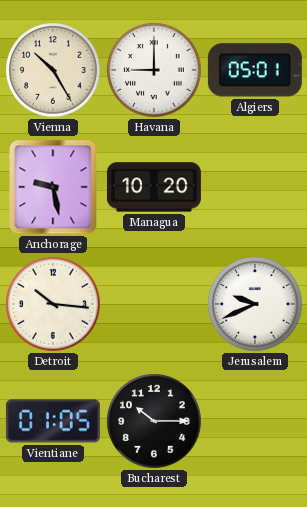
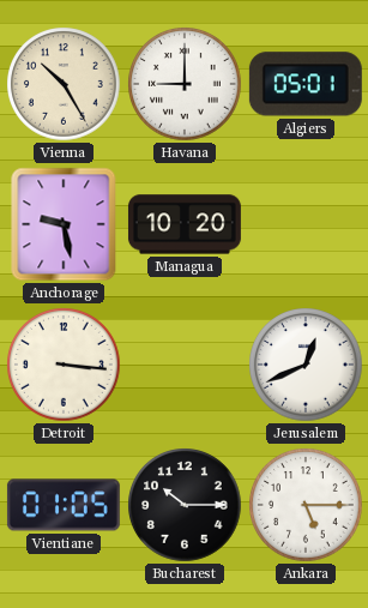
Detroit: 10:16 -> 3:16
Jerusalem: 9:41 -> 12:41
Ankara: none -> 5:15
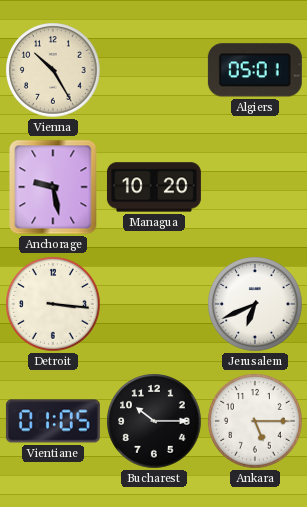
Havana: 9:00 -> none
Jerusalem: 12:41 -> 6:41
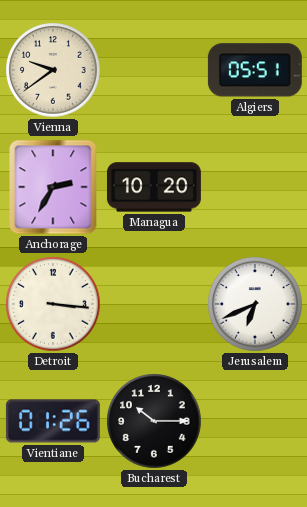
Vienna: 10:25 -> 9:39
Algiers: 05:01 -> 05:51
Anchorage: 9:28 -> 2:35
Vientiane: 01:05 -> 01:26
Ankara: 5:15 -> none
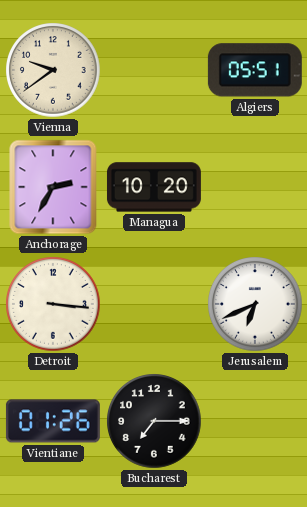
Bucharest: 10:15 -> 7:15
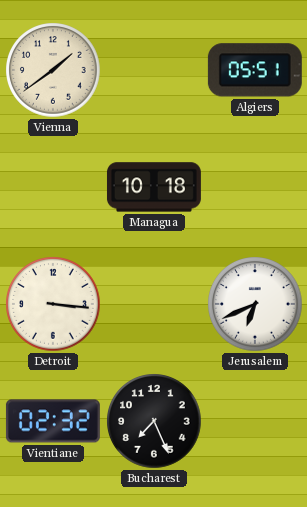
Vienna: 9:39 -> 1:39
Anchorage: 2:35 -> none
Managua: 10:20 -> 10:18
Vientiane: 01:26 -> 02:32
Bucharest: 7:15 -> 7:26
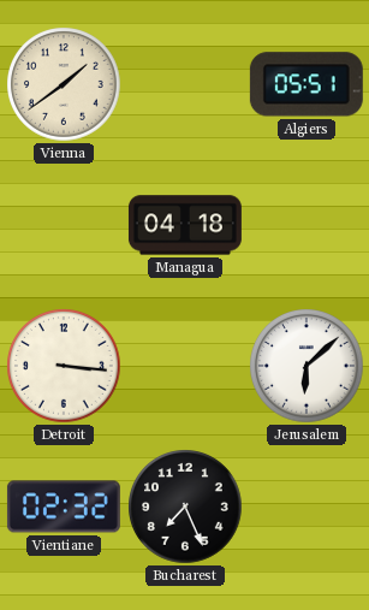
Managua: 10:18 -> 04:18
Jerusalem: 6:41 -> 6:08
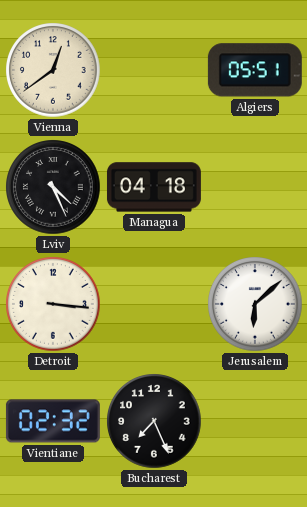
Vienna: 1:39 -> 12:39
Lviv: none -> 4:26
